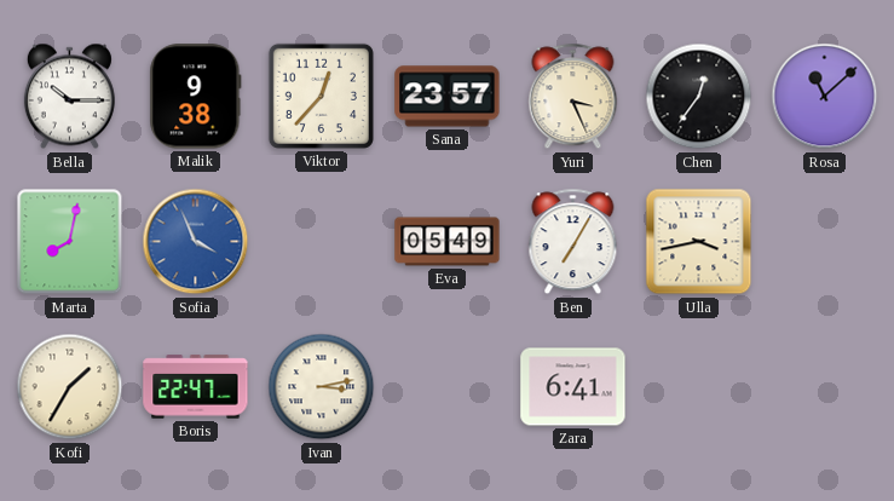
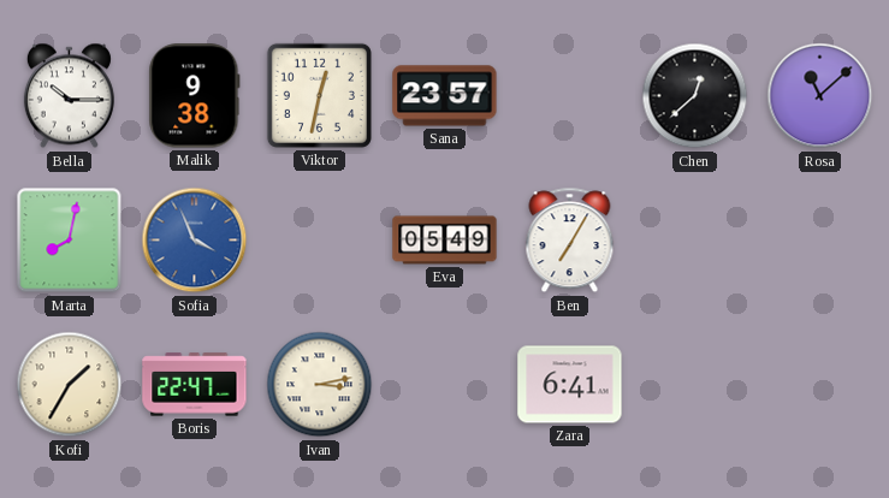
Viktor: 12:37 -> 12:32
Yuri: 3:26 -> none
Chen: 12:36 -> 12:38
Ulla: 3:43 -> none
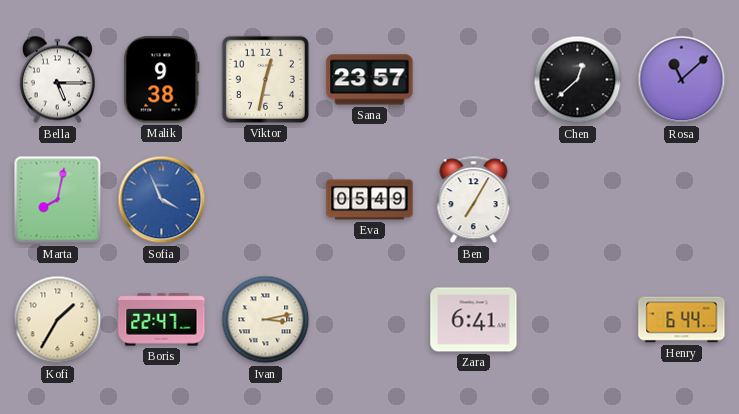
Bella: 10:15 -> 5:15
Henry: none -> 6:44
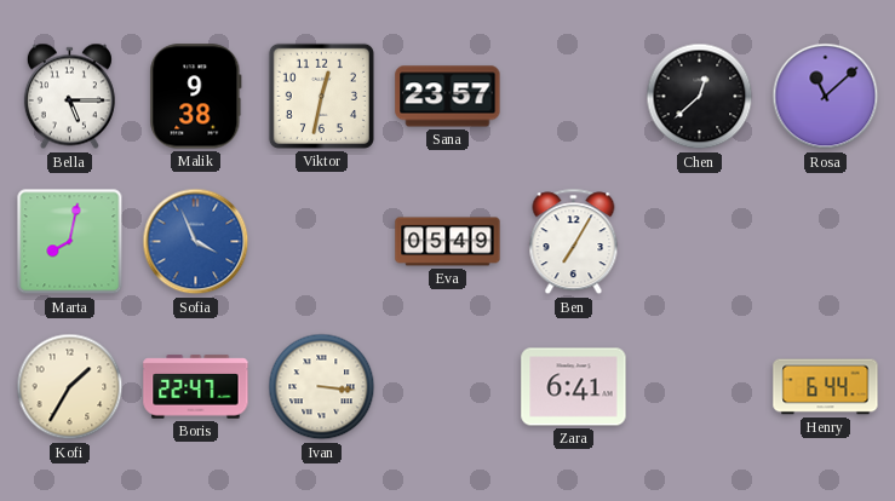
Ivan: 3:13 -> 3:16
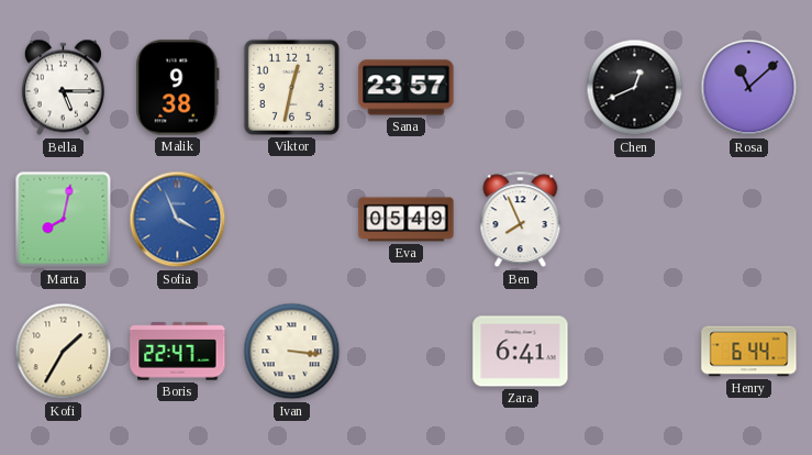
Chen: 12:38 -> 12:41
Ben: 7:05 -> 7:56
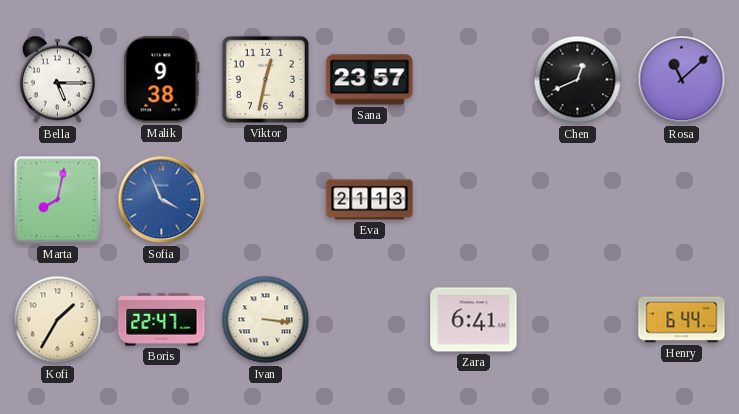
Eva: 05:49 -> 21:13
Ben: 7:56 -> none
